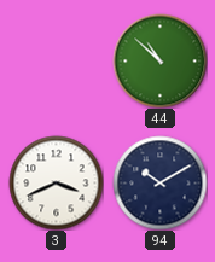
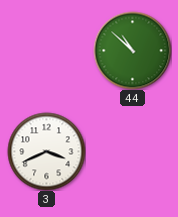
94: 10:10 -> none
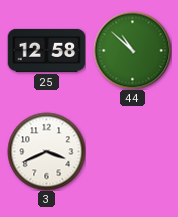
25: none -> 12:58
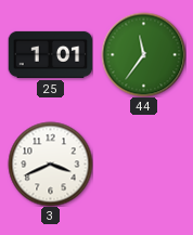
25: 12:58 -> 1:01
44: 10:52 -> 11:36
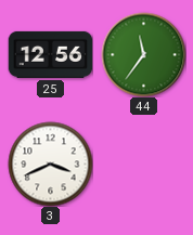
25: 1:01 -> 12:56
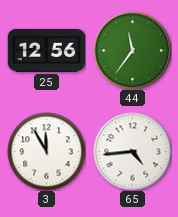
3: 3:41 -> 11:55
65: none -> 4:44
